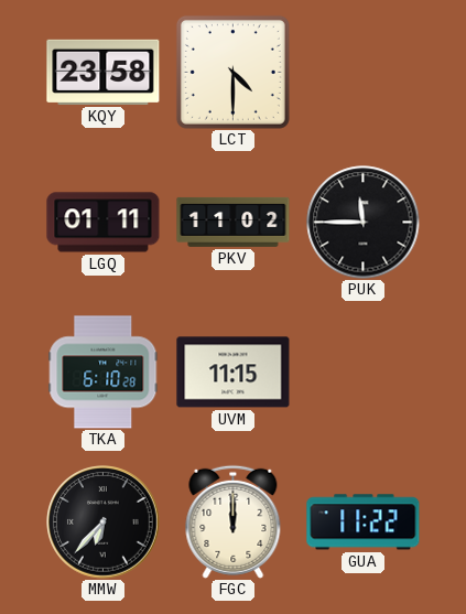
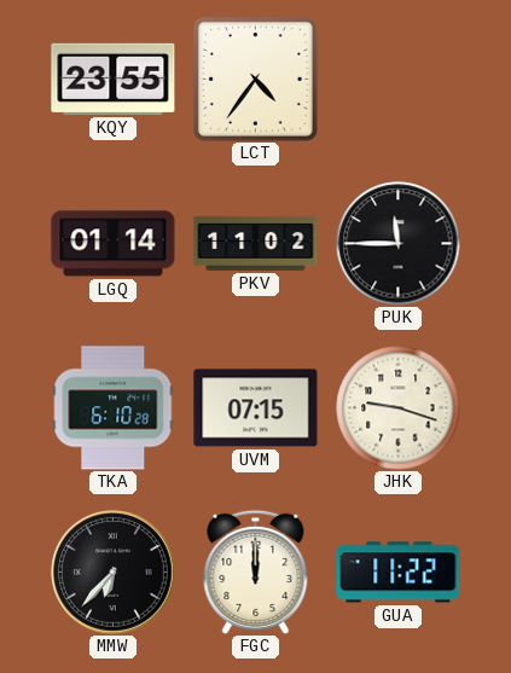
KQY: 23:58 -> 23:55
LCT: 4:30 -> 4:36
LGQ: 01:11 -> 01:14
UVM: 11:15 -> 07:15
JHK: none -> 9:18
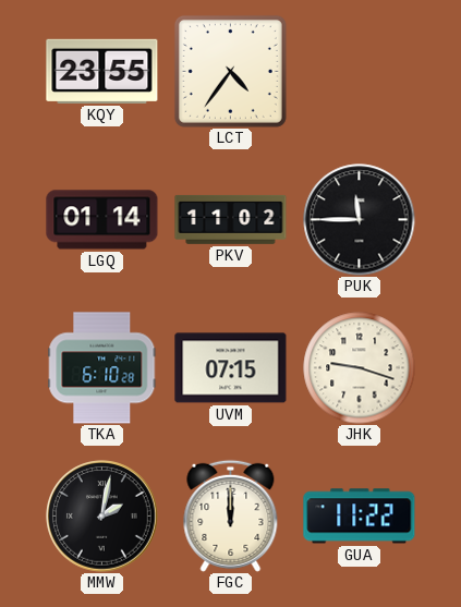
MMW: 6:37 -> 2:02
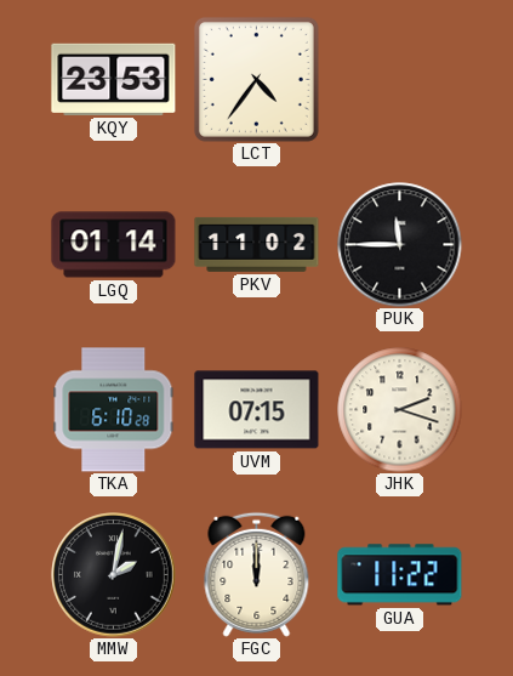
KQY: 23:55 -> 23:53
JHK: 9:18 -> 2:18
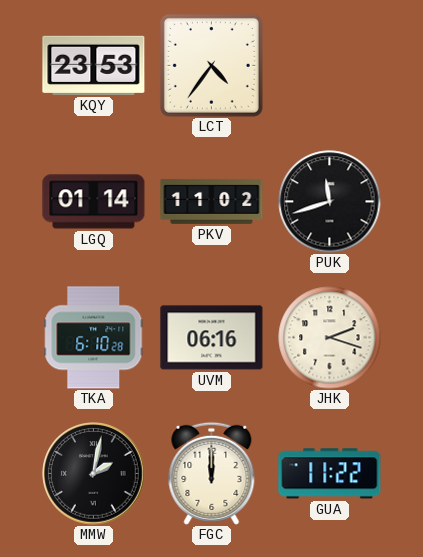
PUK: 11:45 -> 11:42
UVM: 07:15 -> 06:16
